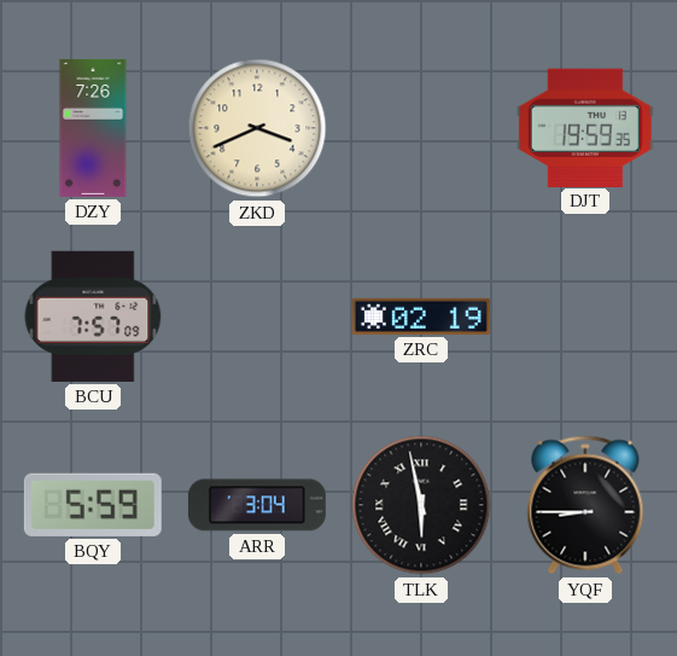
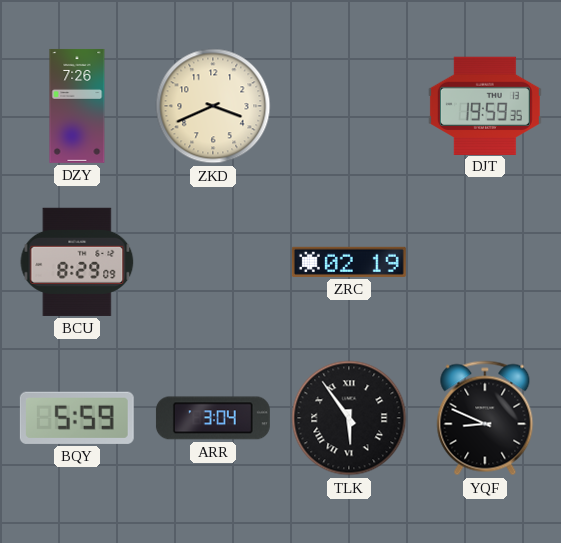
BCU: 7:57 -> 8:29
TLK: 5:58 -> 5:54
YQF: 8:45 -> 8:49
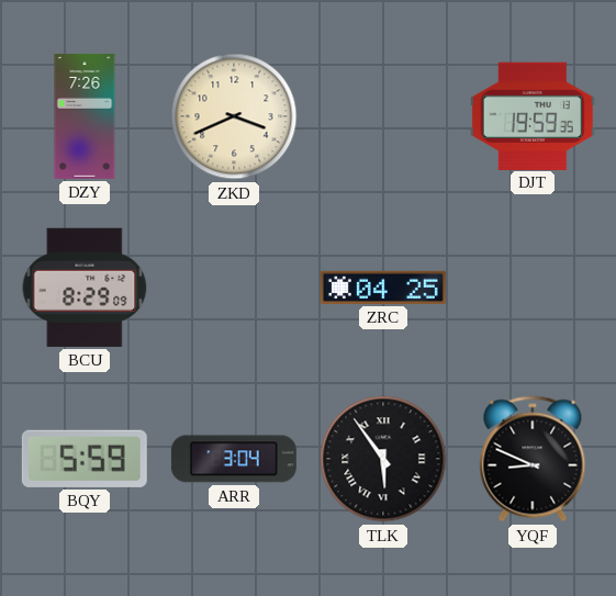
ZRC: 02:19 -> 04:25
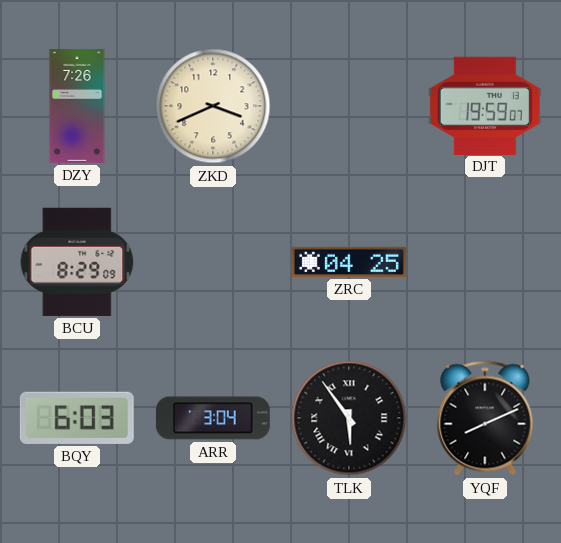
DJT: 19:59:35 -> 19:59:07
BQY: 5:59 -> 6:03
YQF: 8:49 -> 8:11
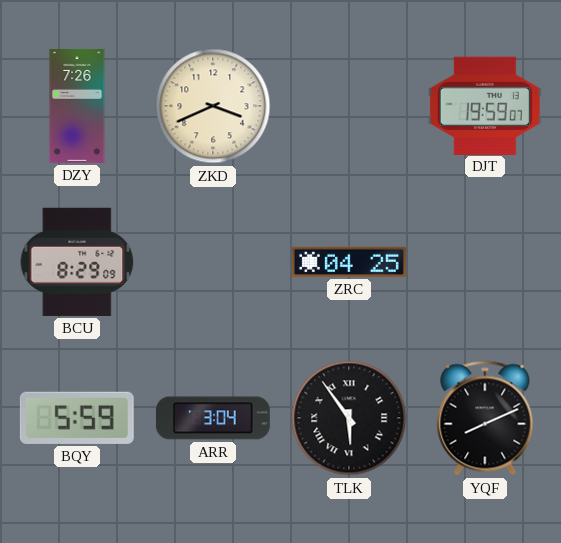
BQY: 6:03 -> 5:59
